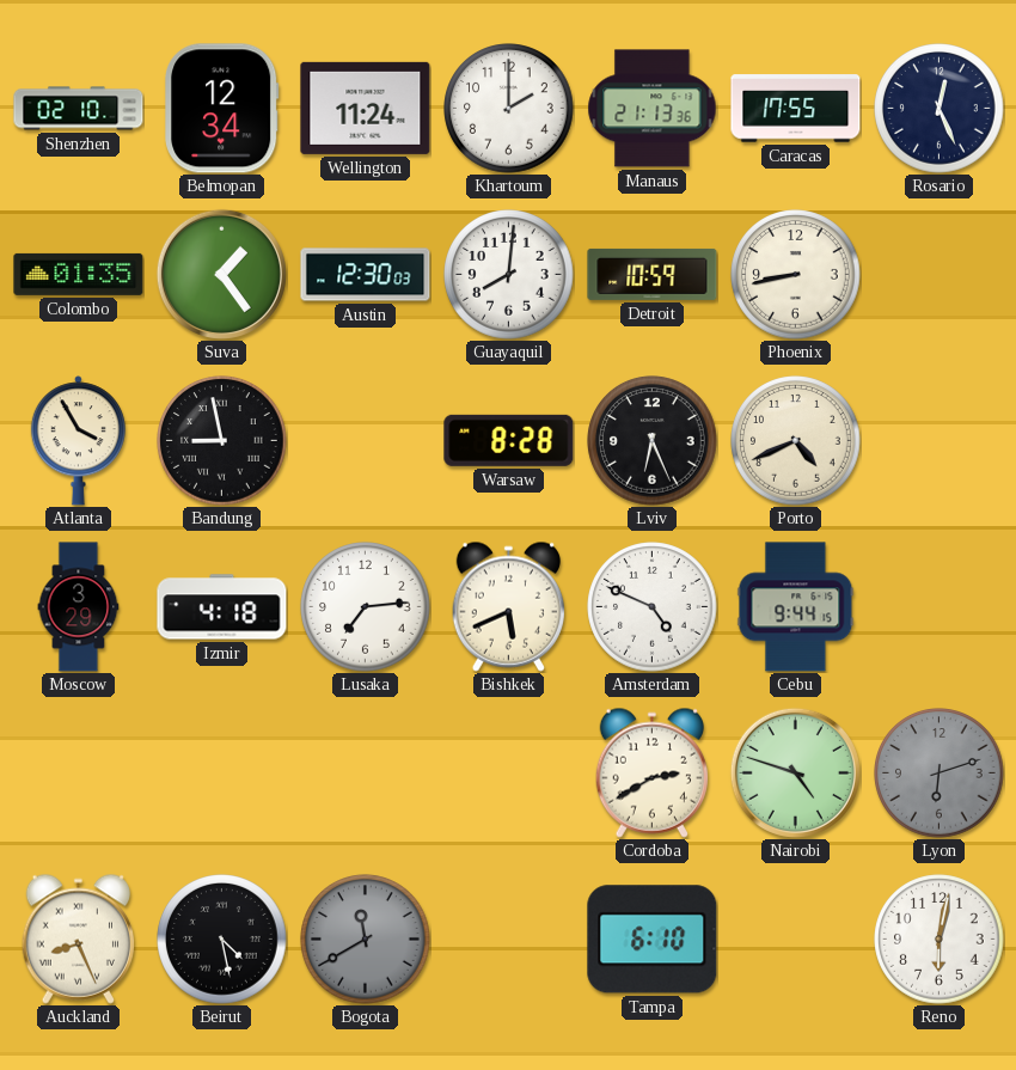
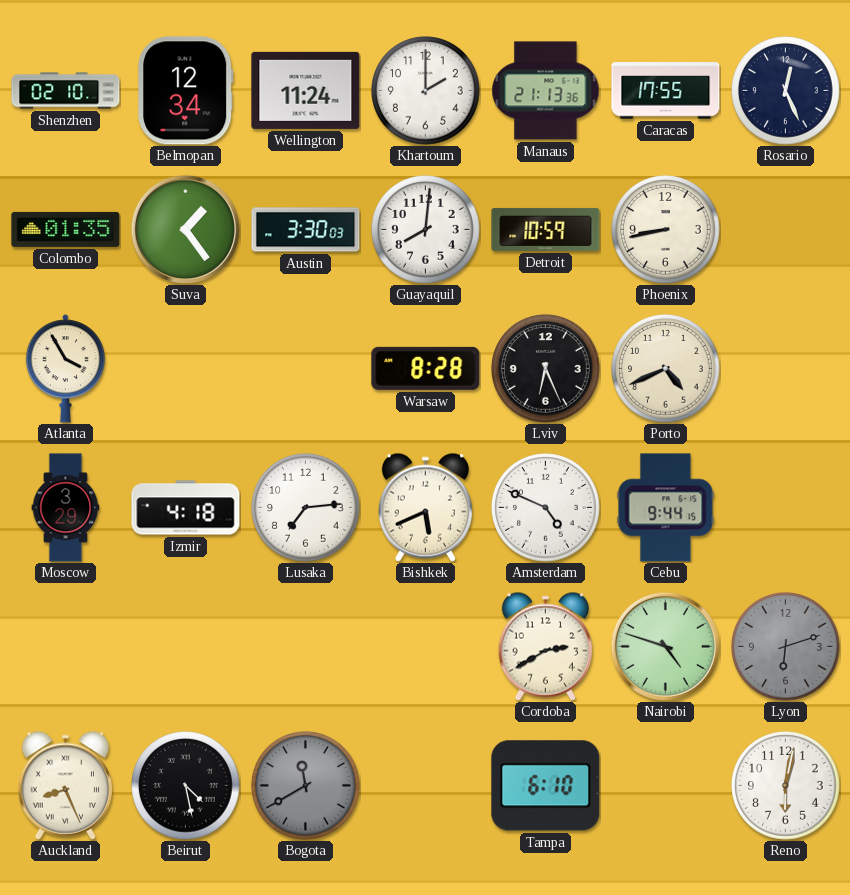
Austin: 12:30 -> 3:30
Bandung: 8:58 -> none
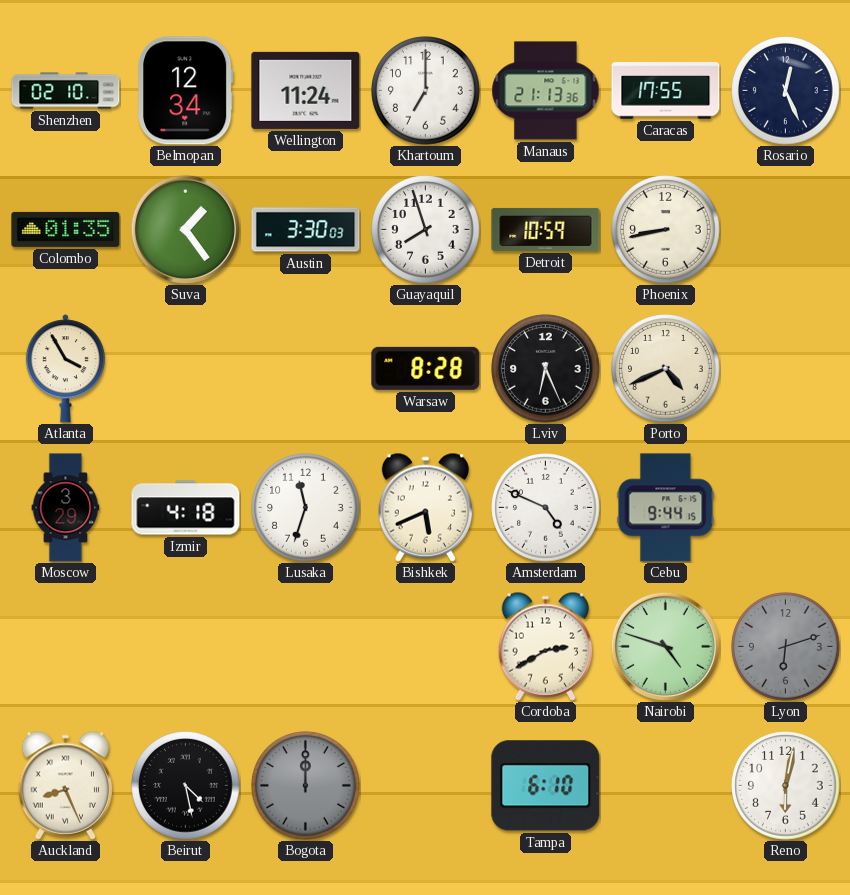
Khartoum: 2:00 -> 7:00
Guayaquil: 8:01 -> 7:57
Lusaka: 7:14 -> 11:33
Bogota: 11:40 -> 12:00
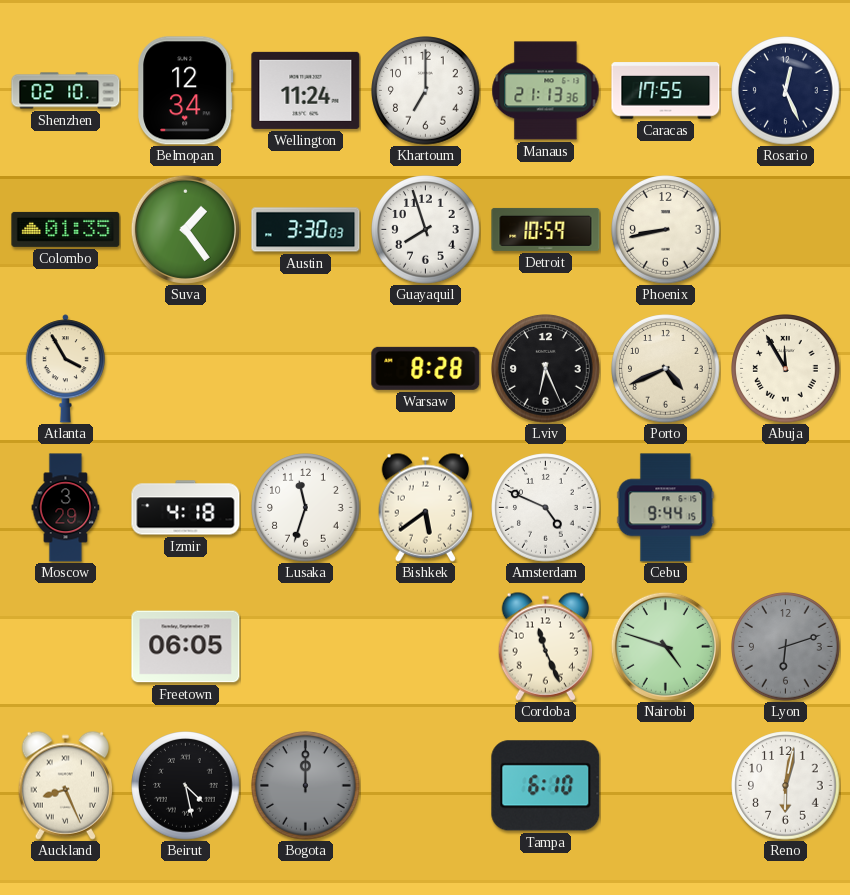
Abuja: none -> 11:55
Bishkek: 5:41 -> 5:39
Freetown: none -> 06:05
Cordoba: 2:40 -> 11:26
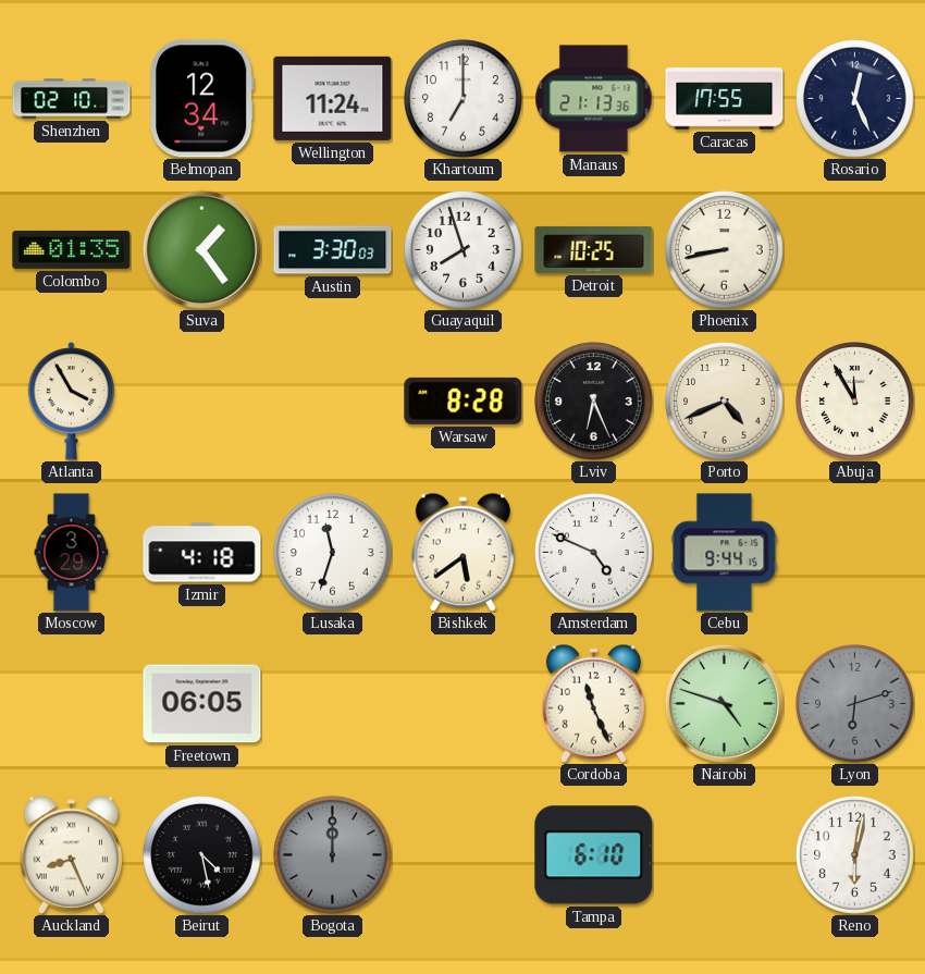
Detroit: 10:59 -> 10:25
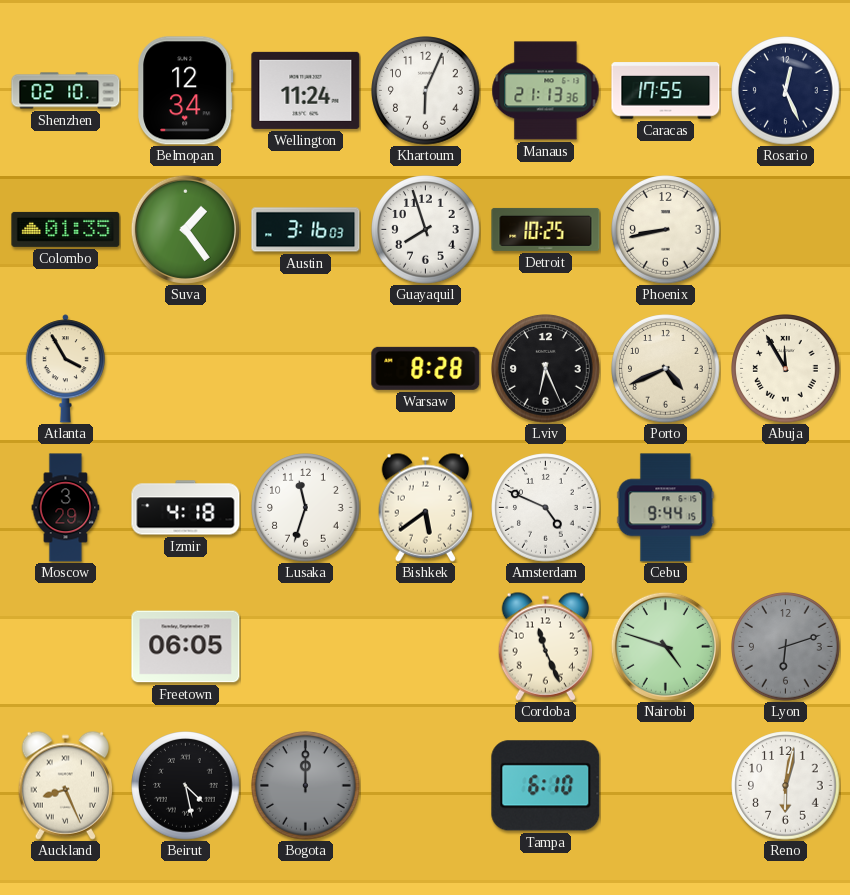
Khartoum: 7:00 -> 6:04
Austin: 3:30 -> 3:16
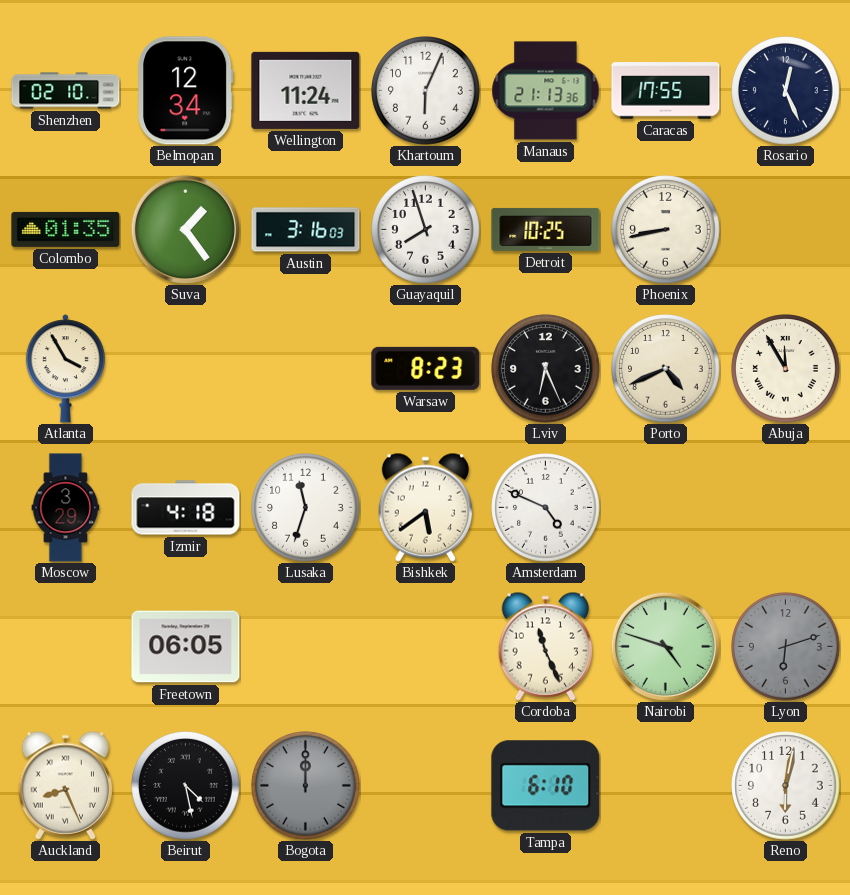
Warsaw: 8:28 -> 8:23
Cebu: 9:44 -> none
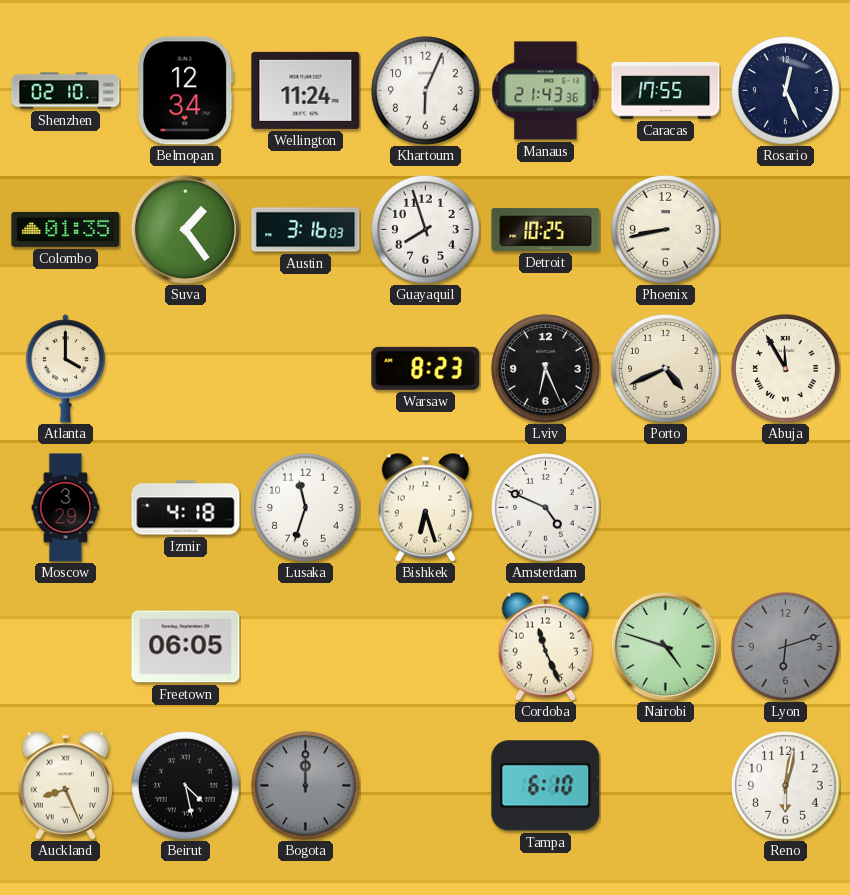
Manaus: 21:13 -> 21:43
Atlanta: 3:55 -> 4:00
Bishkek: 5:39 -> 6:27
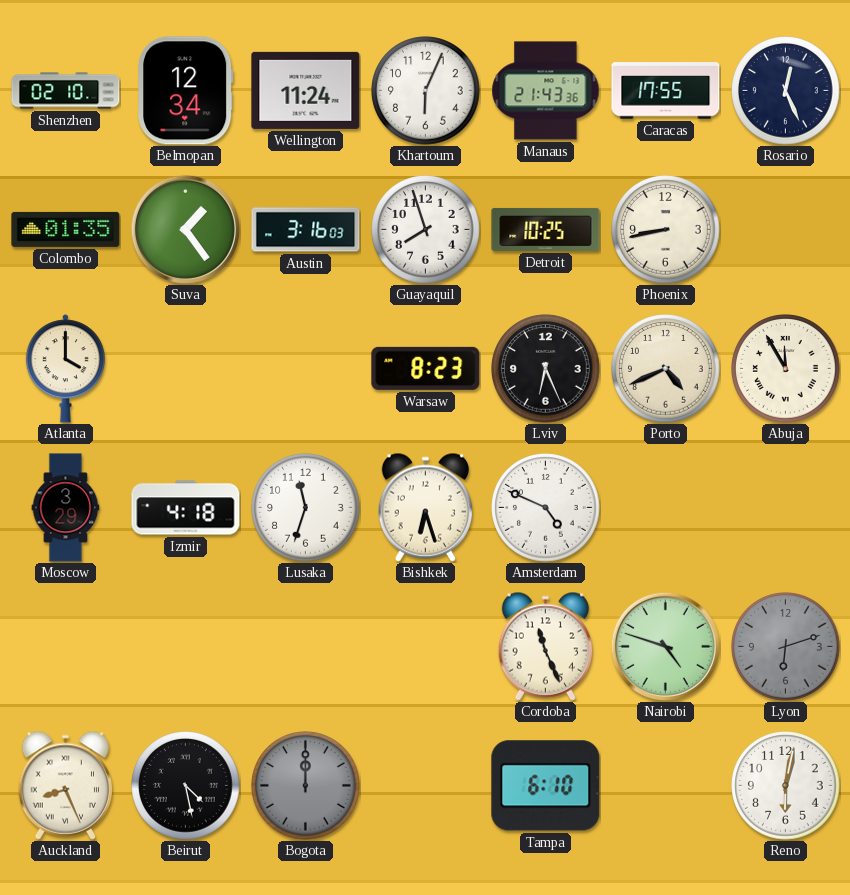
Freetown: 06:05 -> none
